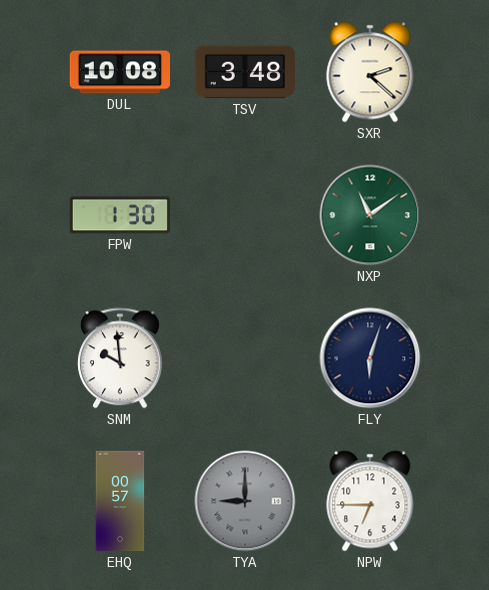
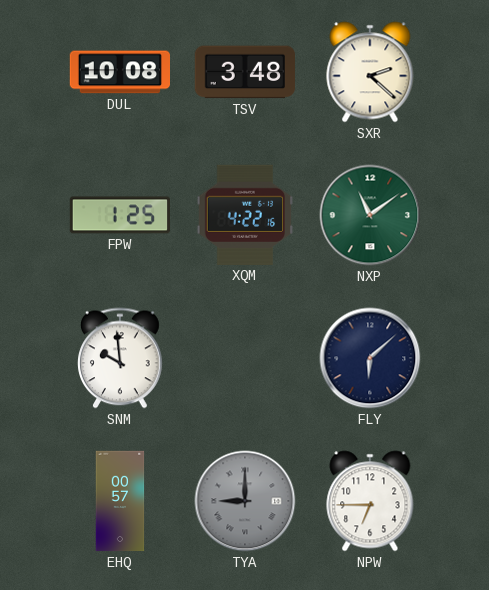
FPW: 1:30 -> 1:25
XQM: none -> 4:22
FLY: 6:03 -> 6:08
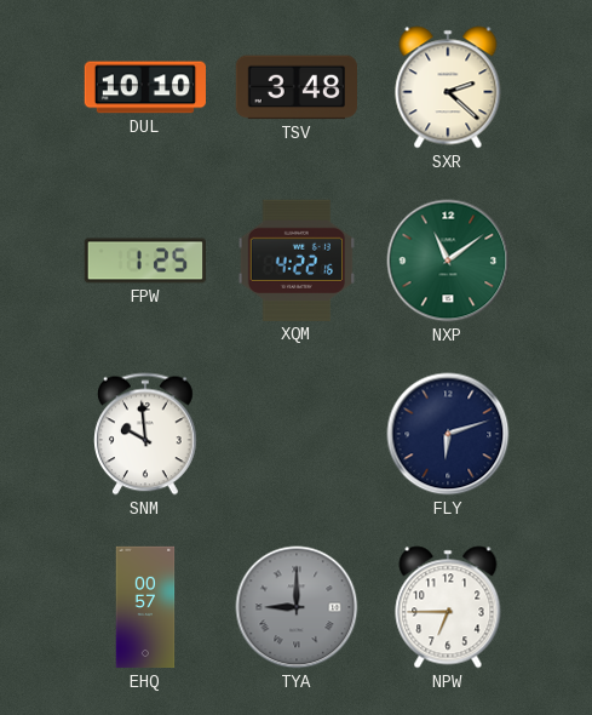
DUL: 10:08 -> 10:10
FLY: 6:08 -> 6:12
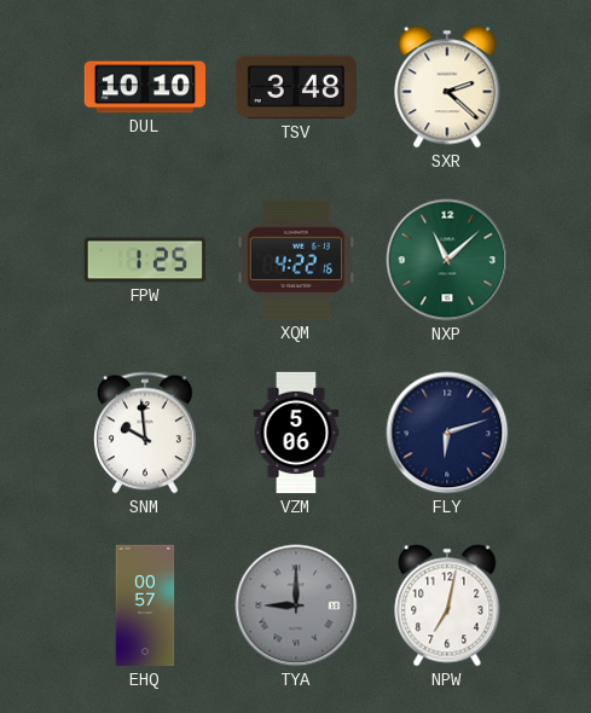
NXP: 11:09 -> 11:08
VZM: none -> 5:06
NPW: 6:45 -> 7:02
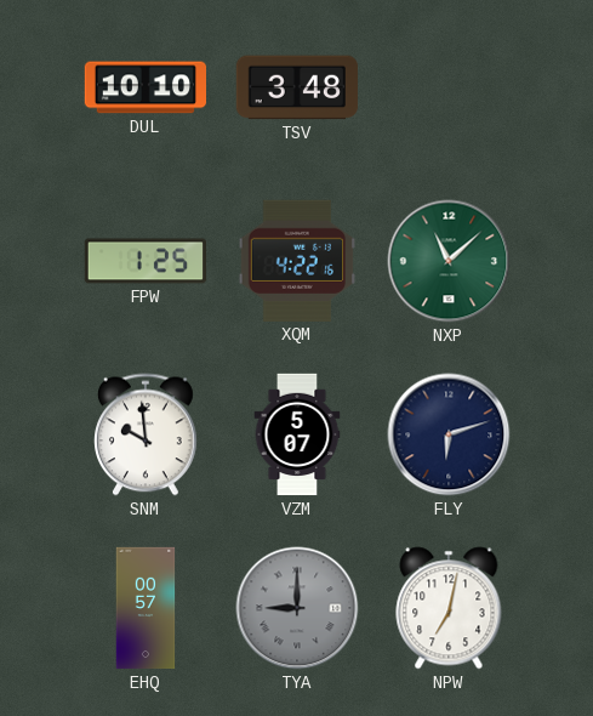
SXR: 2:22 -> none
VZM: 5:06 -> 5:07
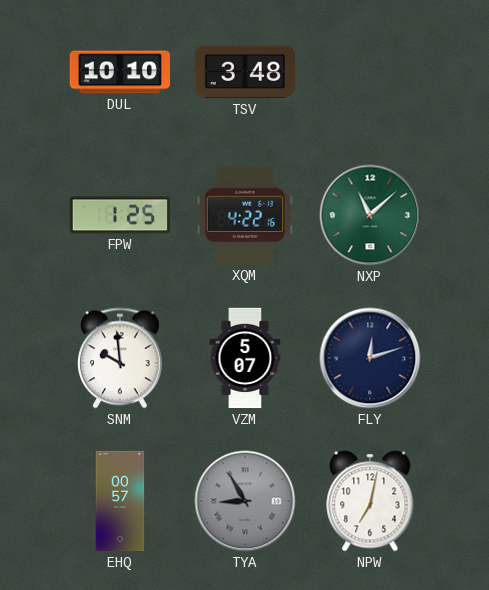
FLY: 6:12 -> 12:12
TYA: 9:00 -> 8:55
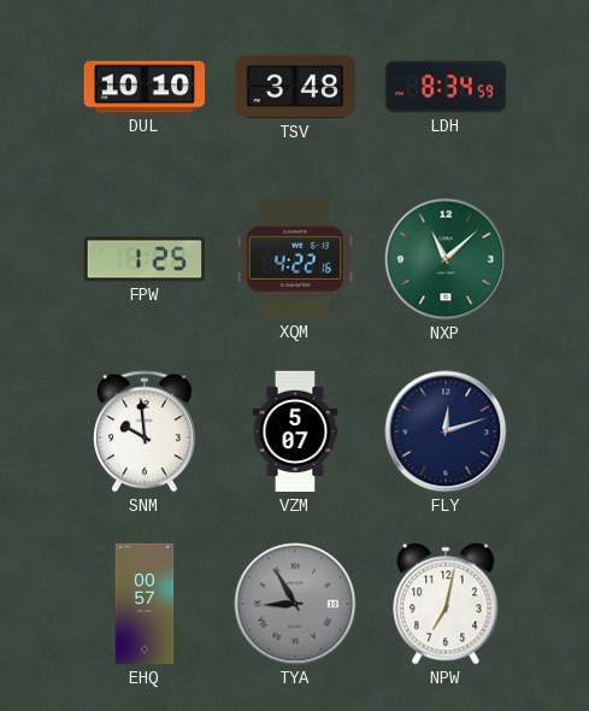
LDH: none -> 8:34
